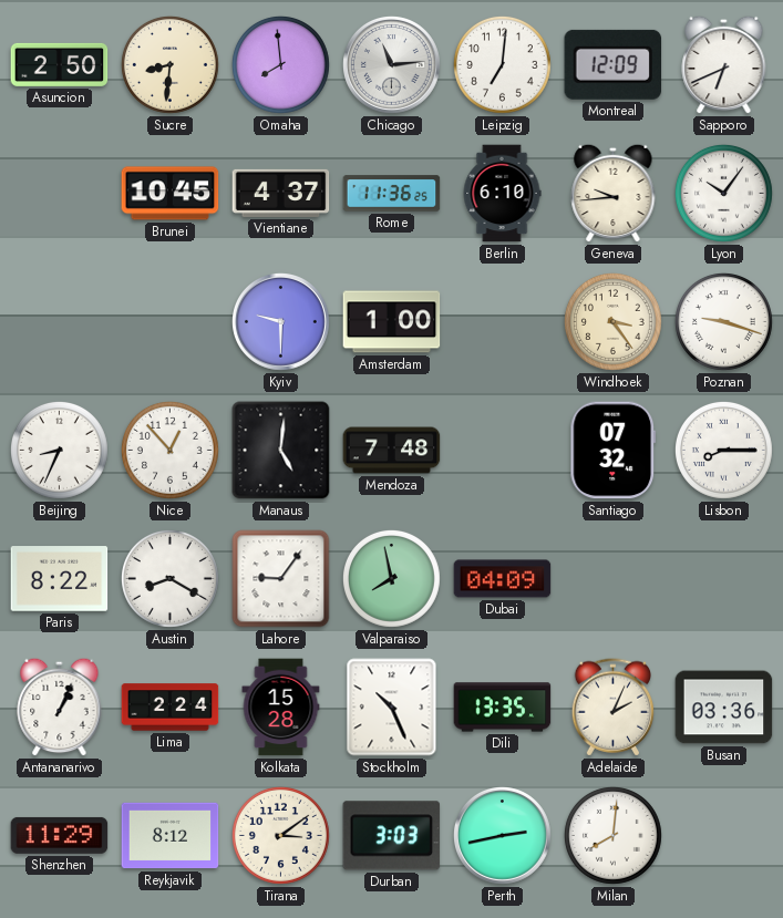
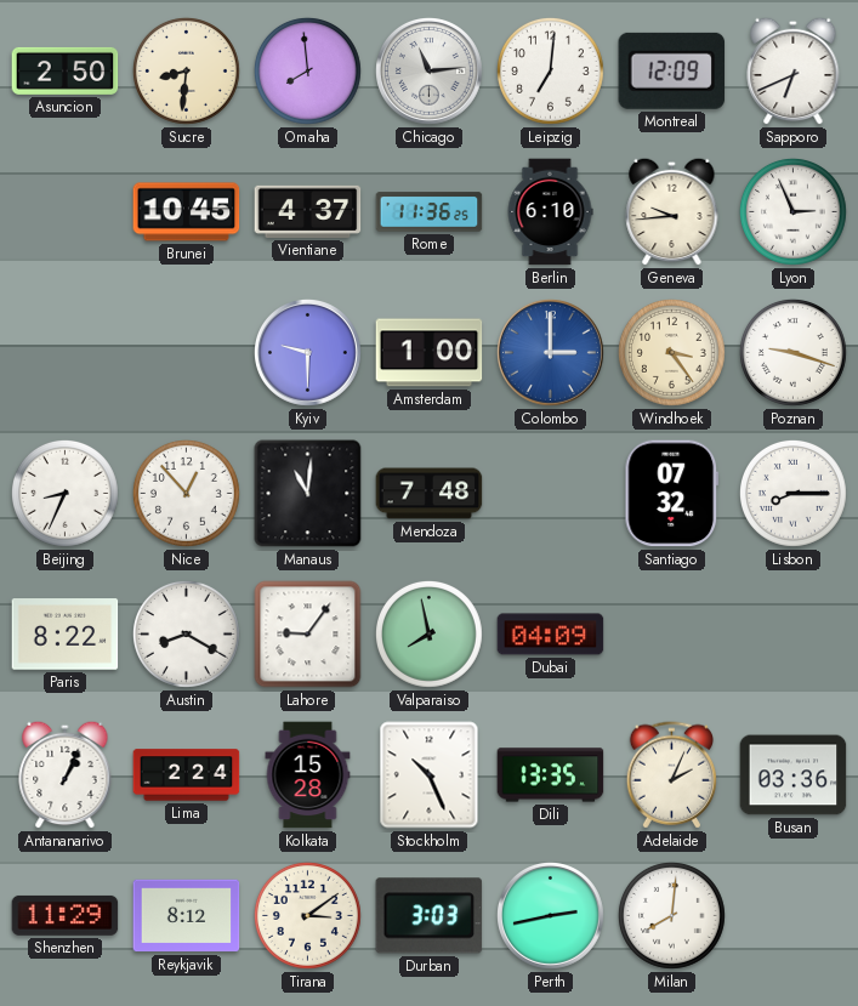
Lyon: 10:06 -> 2:56
Colombo: none -> 3:00
Manaus: 5:01 -> 11:01
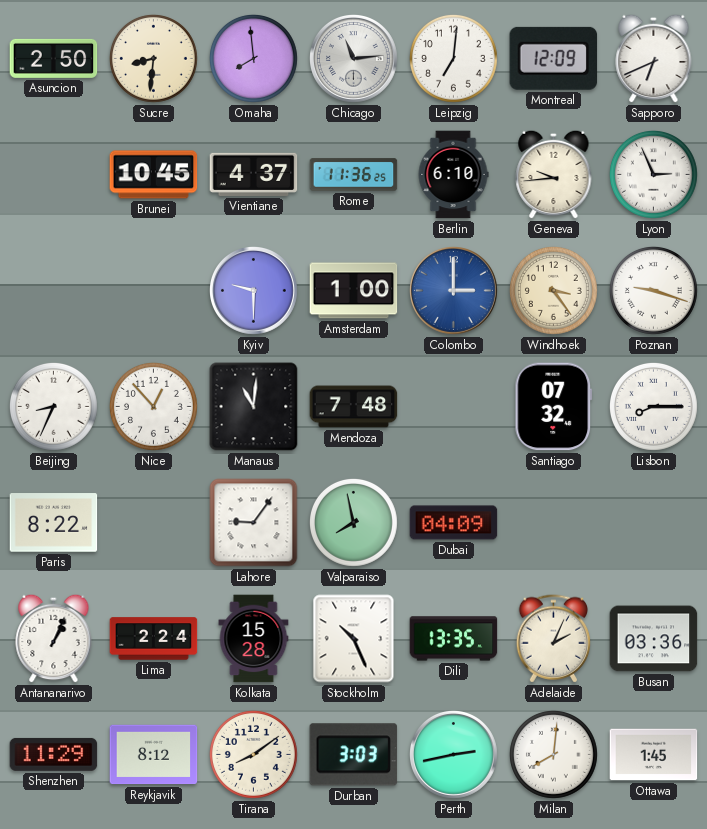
Austin: 8:20 -> none
Tirana: 3:09 -> 8:09
Ottawa: none -> 1:45
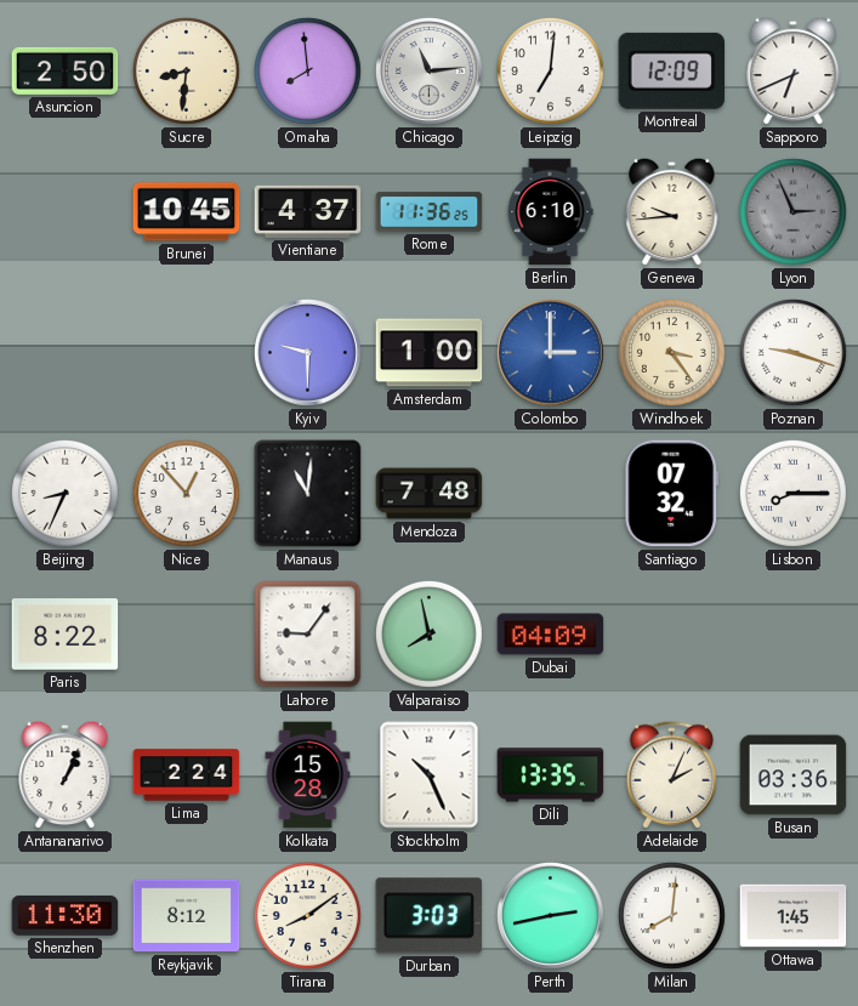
Lyon dial: white -> grey
Shenzhen: 11:29 -> 11:30
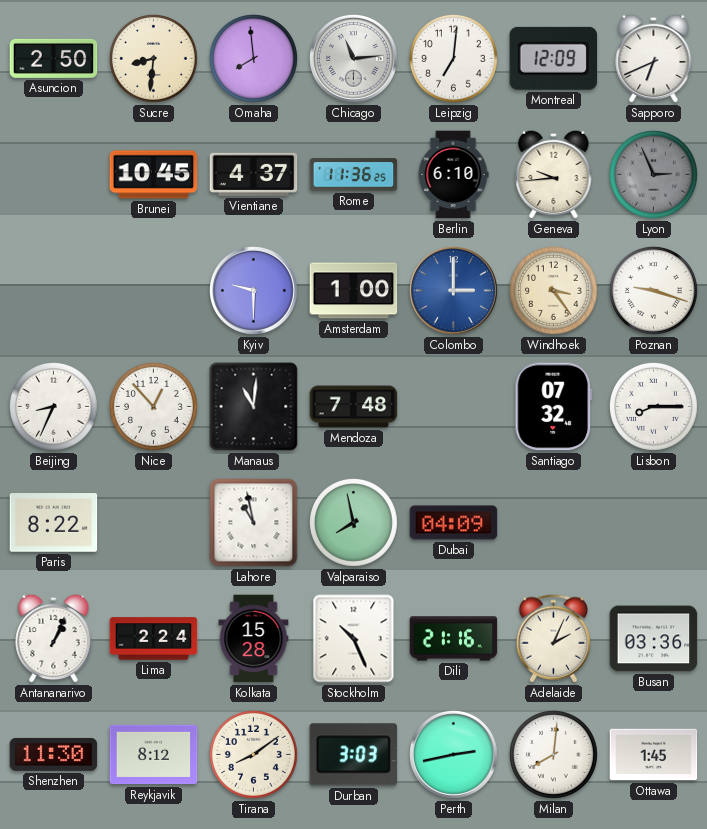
Lahore: 9:06 -> 10:58
Dili: 13:35 -> 21:16
